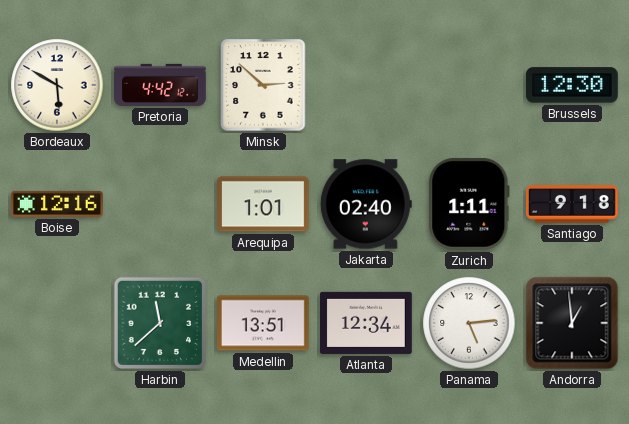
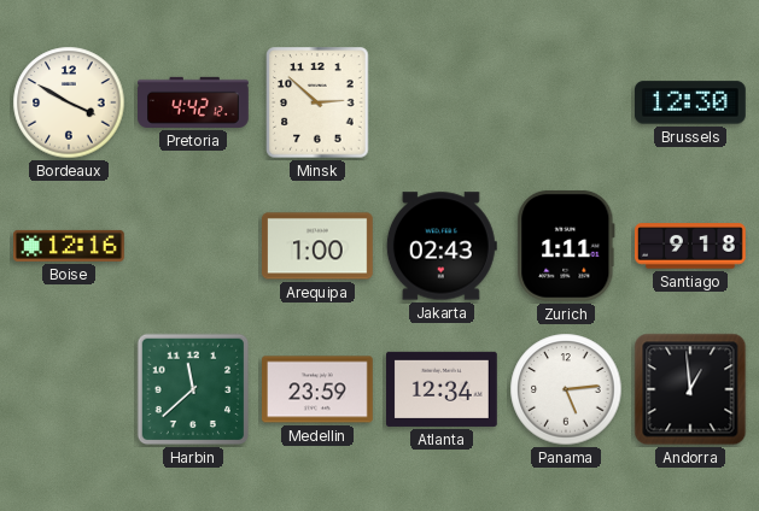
Bordeaux: 5:50 -> 3:50
Arequipa: 1:01 -> 1:00
Jakarta: 02:40 -> 02:43
Medellin: 13:51 -> 23:59
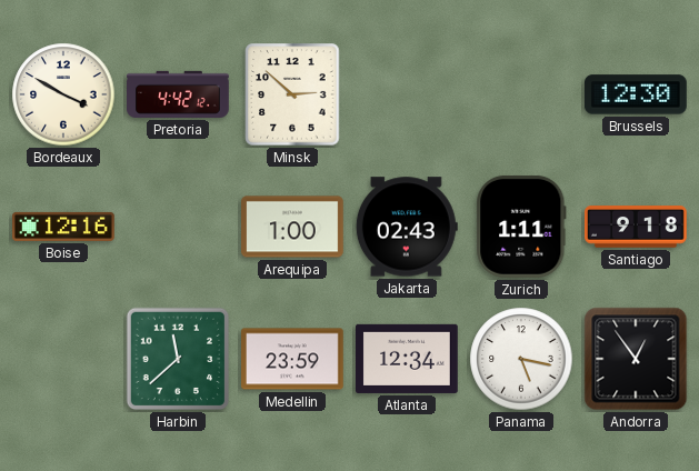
Panama: 5:14 -> 5:17
Andorra: 12:59 -> 12:54
